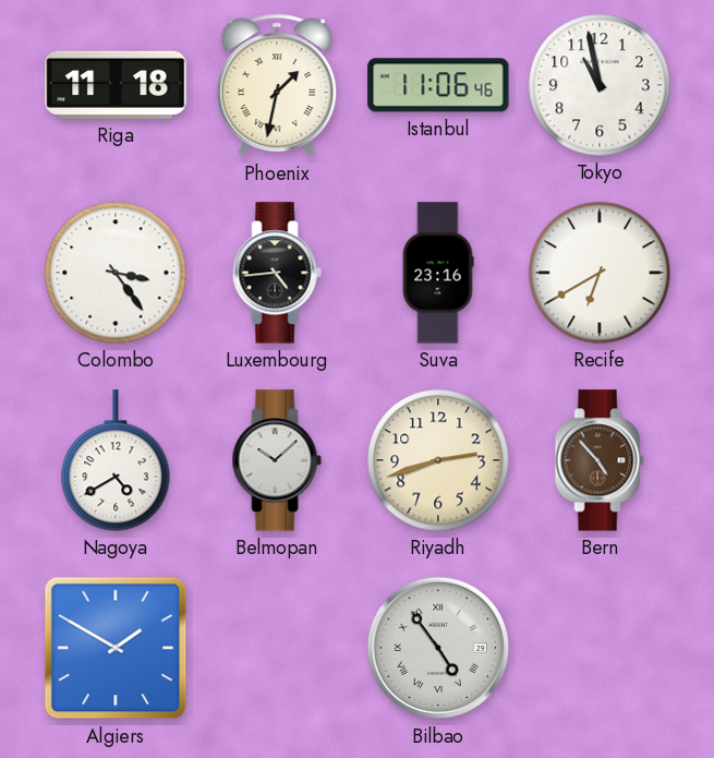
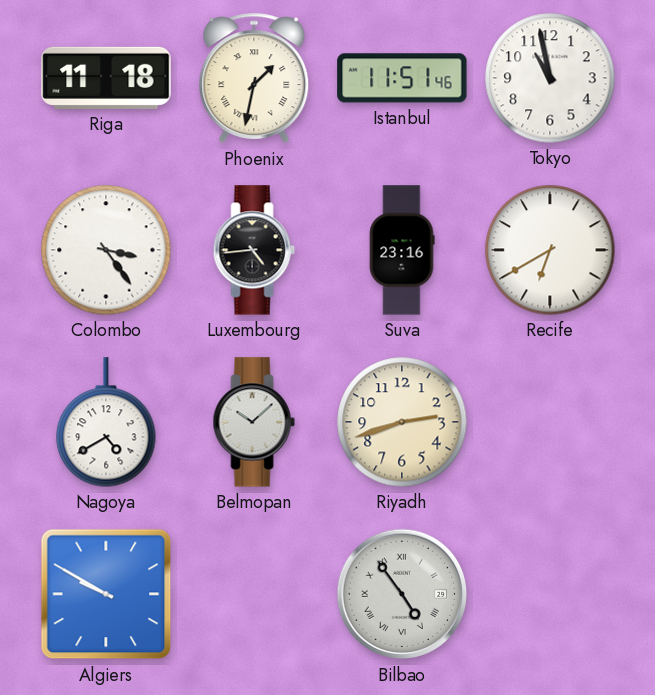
Istanbul: 11:06 -> 11:51
Bern: 4:53 -> none
Algiers: 1:50 -> 9:50
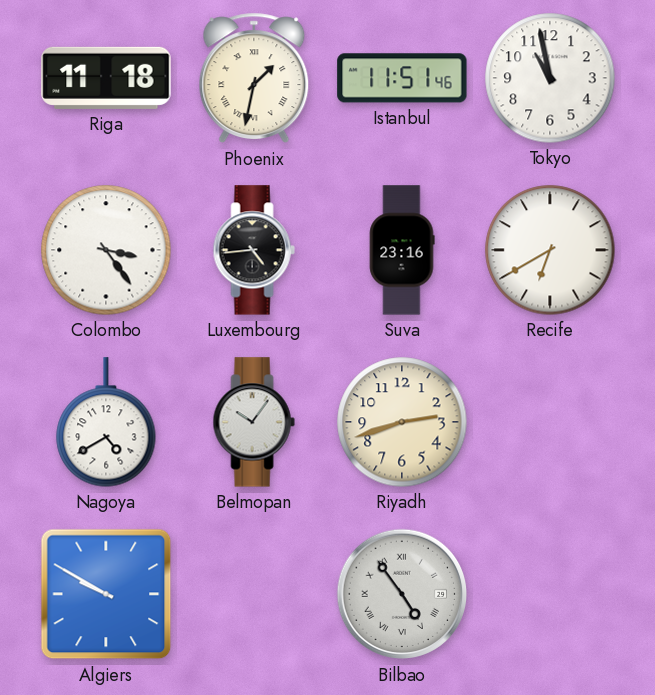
Belmopan: 10:08 -> 10:06
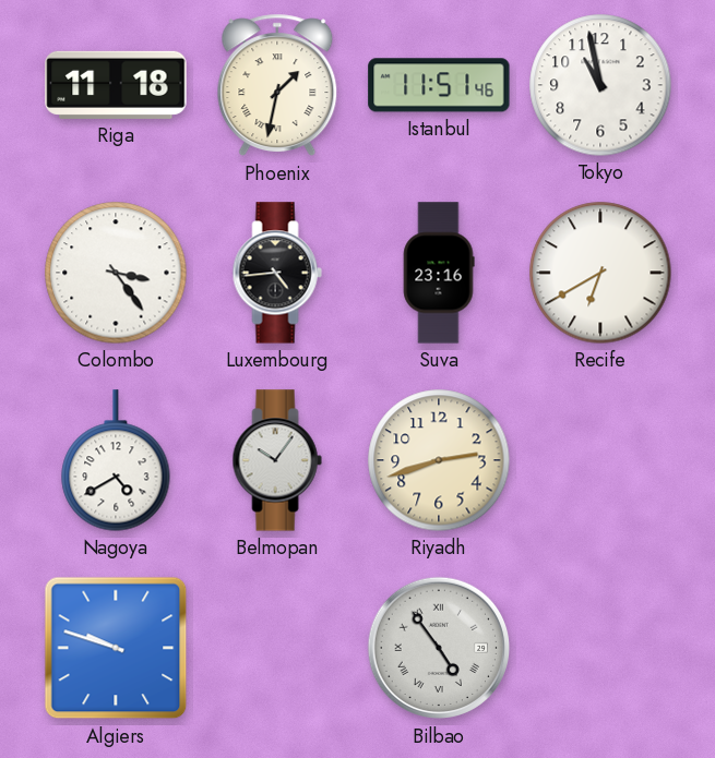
Algiers: 9:50 -> 9:48
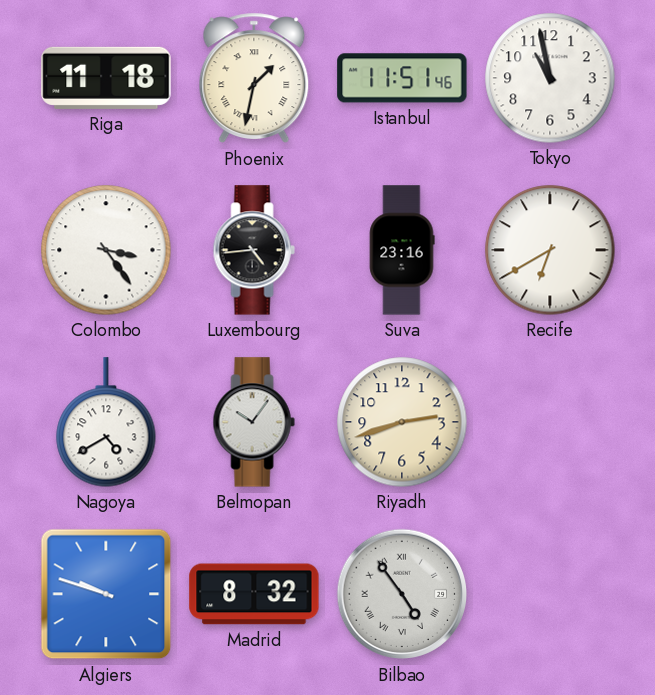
Madrid: none -> 8:32
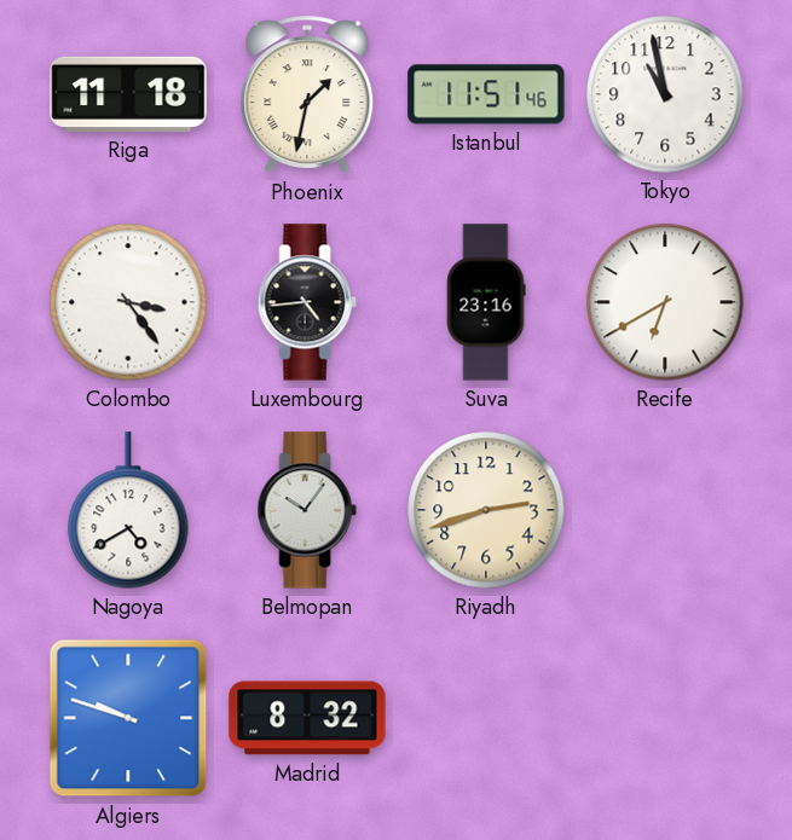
Bilbao: 4:54 -> none
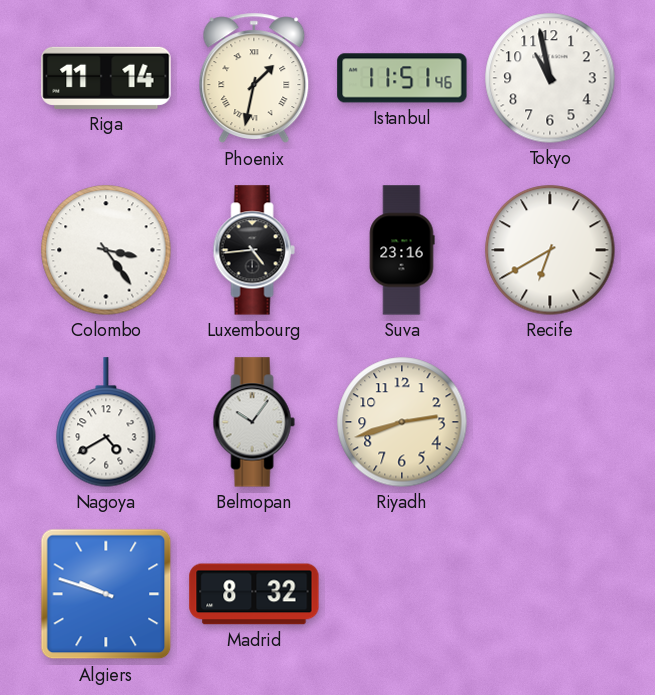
Riga: 11:18 -> 11:14
